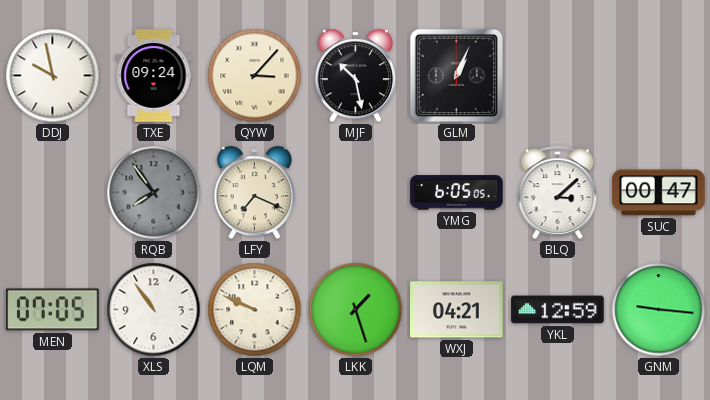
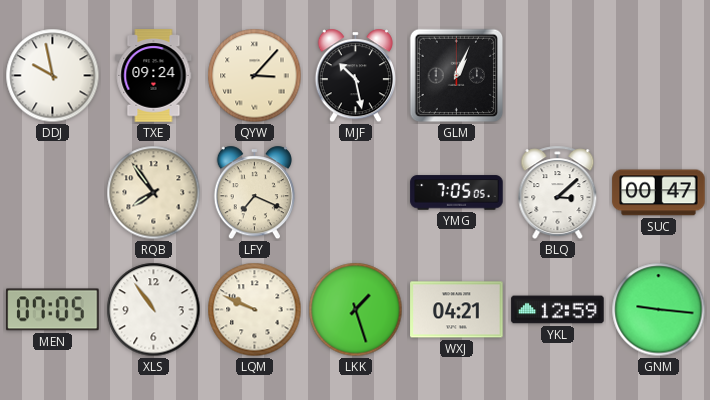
RQB dial: grey -> cream
YMG: 6:05 -> 7:05
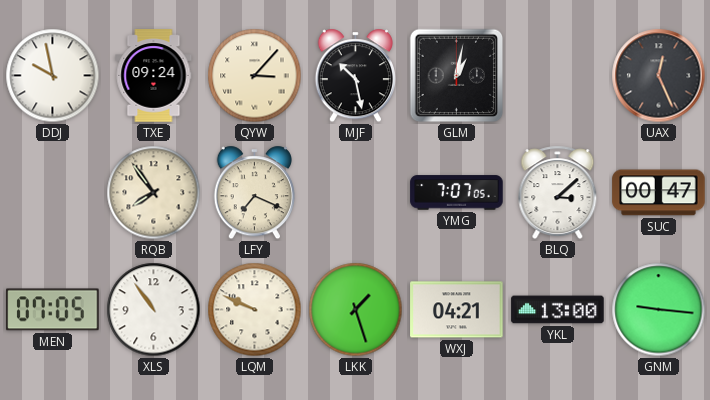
GLM: 1:04 -> 1:02
UAX: none -> 12:26
YMG: 7:05 -> 7:07
YKL: 12:59 -> 13:00
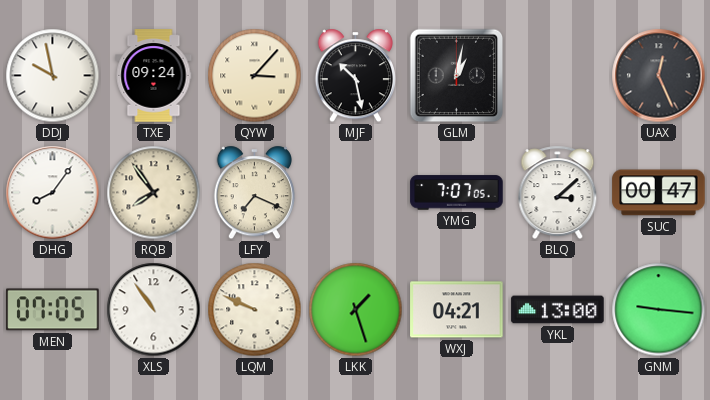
DHG: none -> 8:06
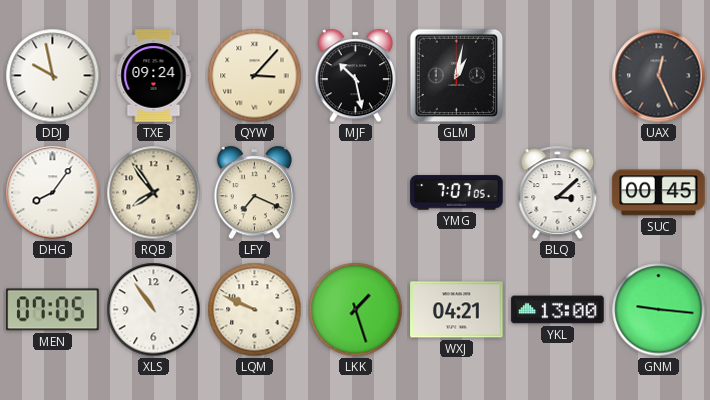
SUC: 00:47 -> 00:45
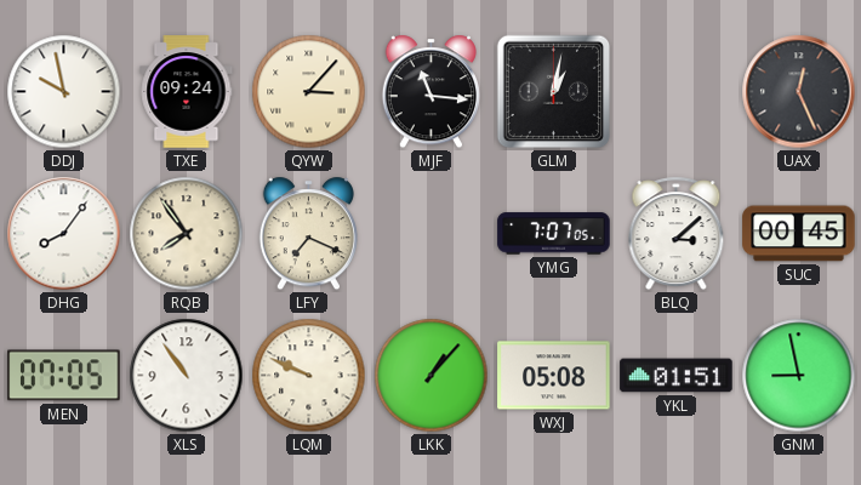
MJF: 10:28 -> 11:16
LKK: 1:27 -> 1:07
WXJ: 04:21 -> 05:08
YKL: 13:00 -> 01:51
GNM: 9:16 -> 8:58
